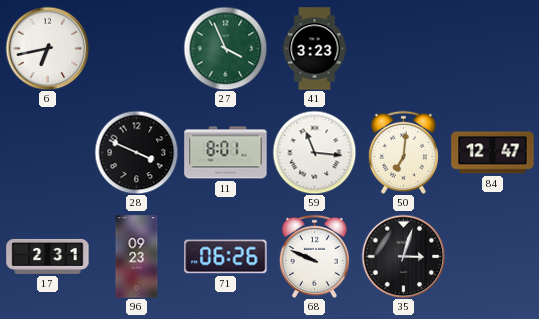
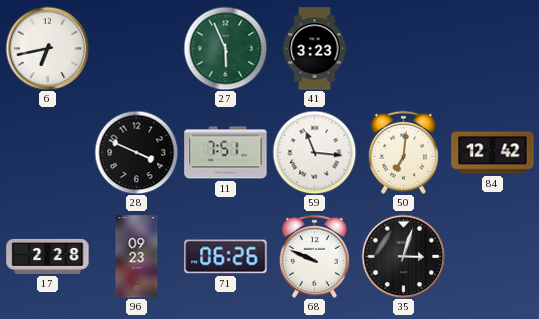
27: 3:56 -> 5:56
11: 8:01 -> 7:51
84: 12:47 -> 12:42
17: 2:31 -> 2:28
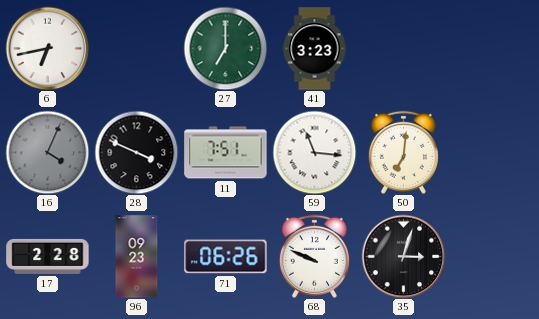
27: 5:56 -> 7:00
16: none -> 4:04
84: 12:42 -> none
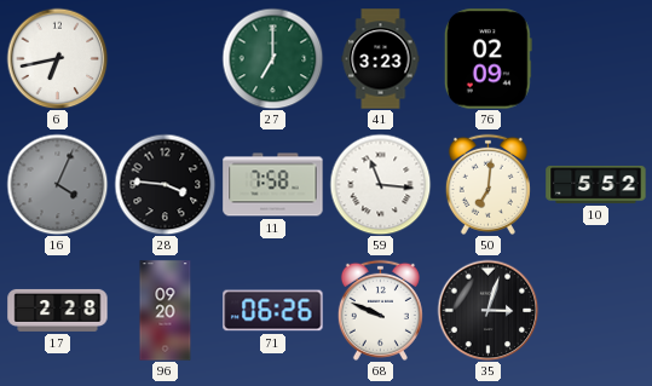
76: none -> 02:09
28: 3:49 -> 3:46
11: 7:51 -> 7:58
10: none -> 5:52
96: 09:23 -> 09:20
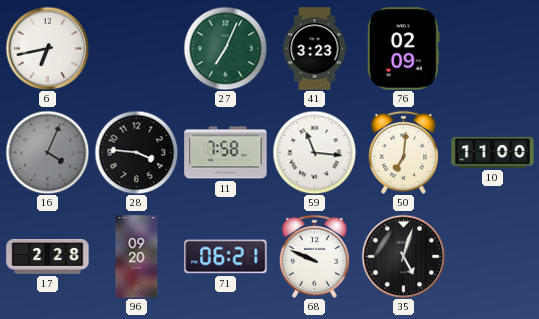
27: 7:00 -> 7:04
10: 5:52 -> 11:00
71: 06:26 -> 06:21
35: 3:03 -> 5:03
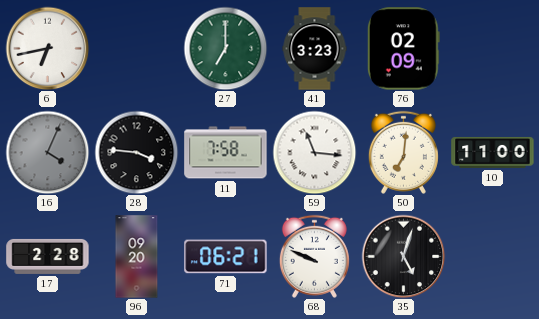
27: 7:04 -> 7:00
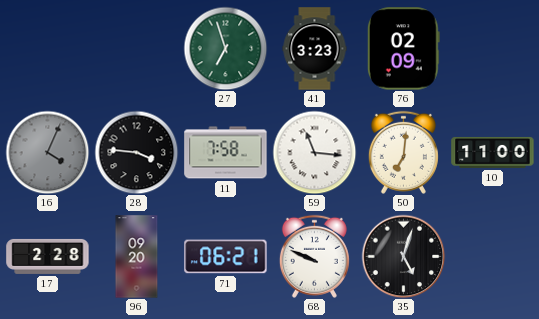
6: 6:43 -> none
27: 7:00 -> 6:57
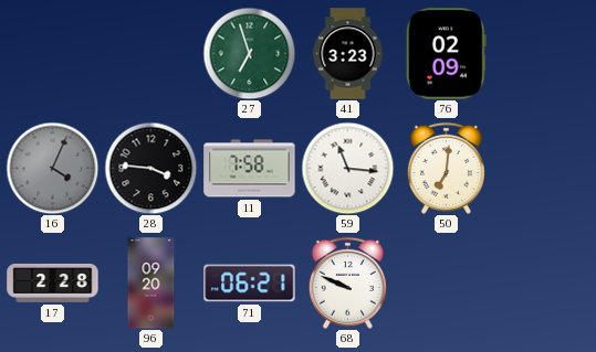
10: 11:00 -> none
35: 5:03 -> none
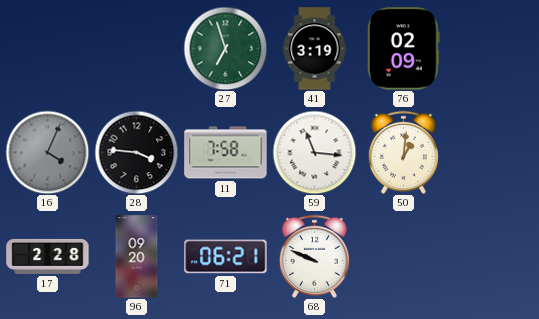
41: 3:23 -> 3:19
50: 7:01 -> 1:01
